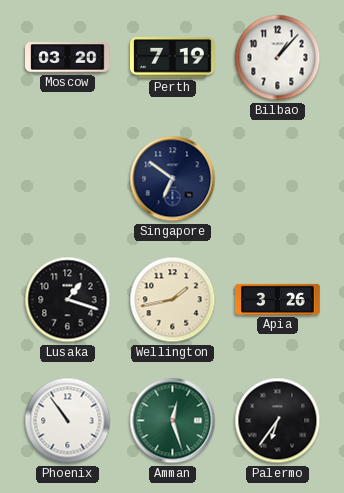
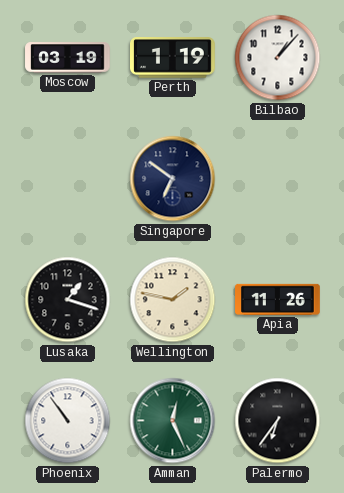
Moscow: 03:20 -> 03:19
Perth: 7:19 -> 1:19
Wellington: 1:43 -> 1:47
Apia: 3:26 -> 11:26
Amman: 12:27 -> 12:26
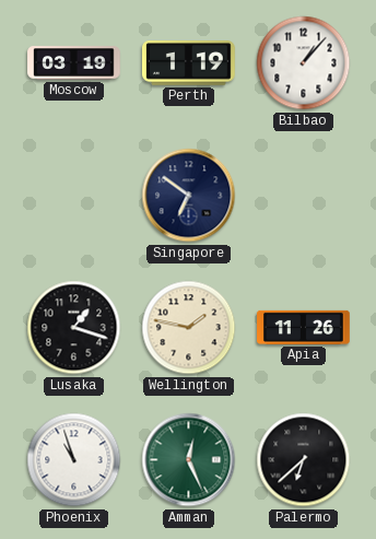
Phoenix: 10:54 -> 10:57
Palermo: 6:36 -> 6:38
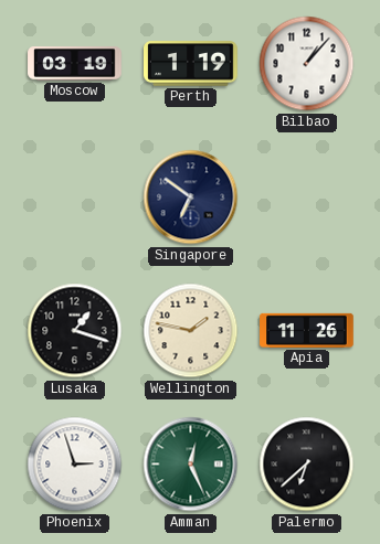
Phoenix: 10:57 -> 2:57
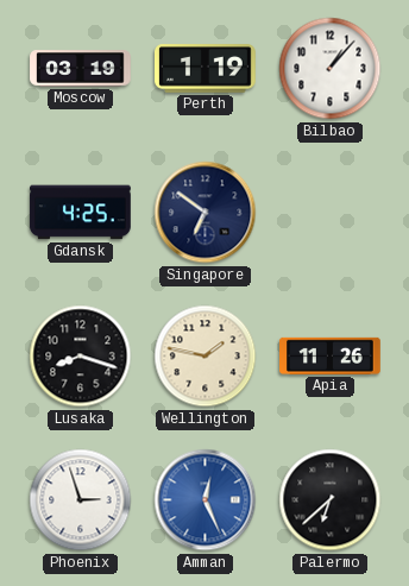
Gdansk: none -> 4:25
Lusaka: 1:18 -> 8:18
Amman dial: green -> blue
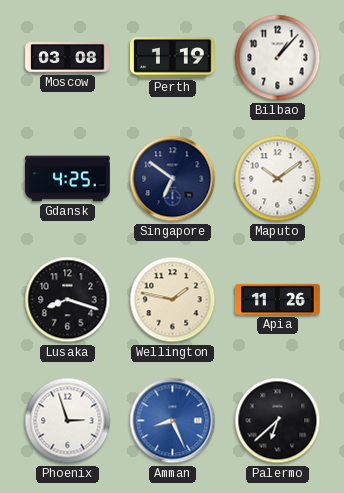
Moscow: 03:19 -> 03:08
Maputo: none -> 10:09
Amman: 12:26 -> 8:26
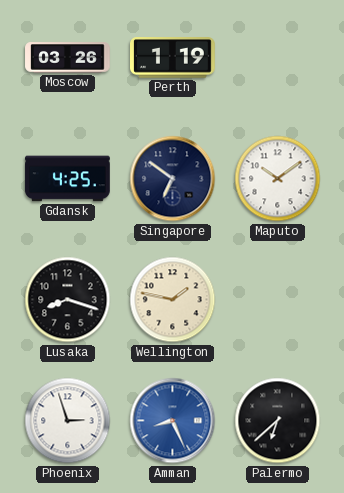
Moscow: 03:08 -> 03:26
Bilbao: 1:07 -> none
Apia: 11:26 -> none
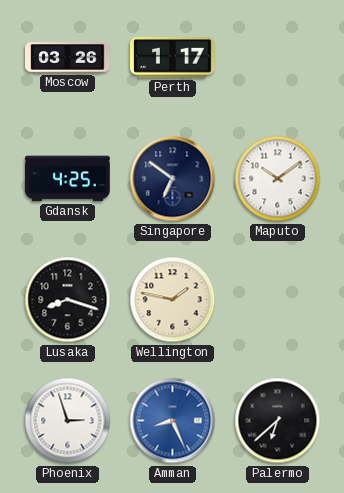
Perth: 1:19 -> 1:17
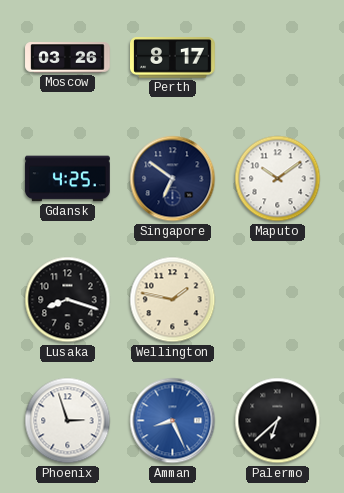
Perth: 1:17 -> 8:17
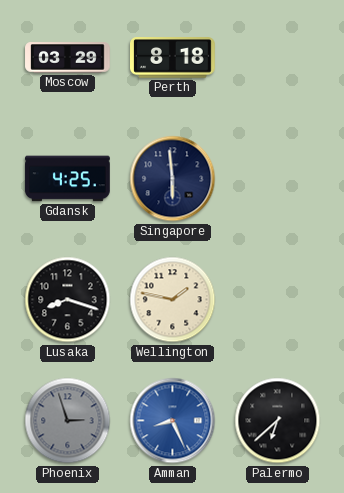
Moscow: 03:26 -> 03:29
Perth: 8:17 -> 8:18
Singapore: 6:51 -> 5:59
Maputo: 10:09 -> none
Phoenix dial: white -> grey
